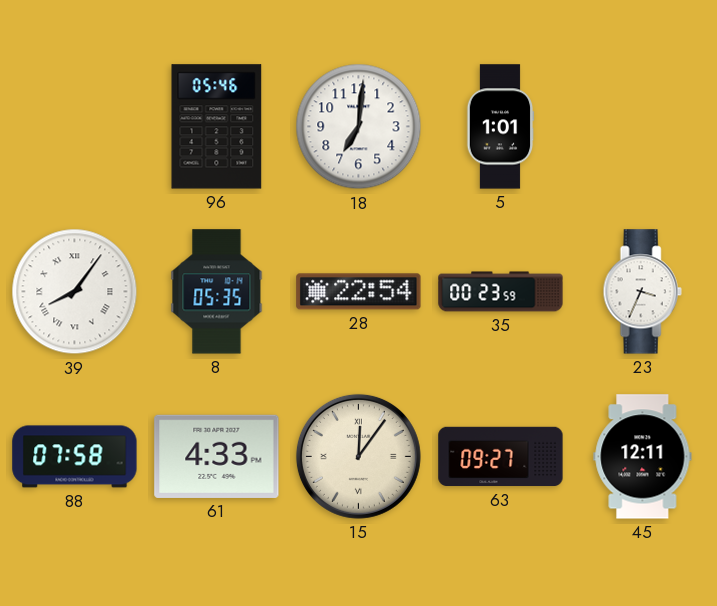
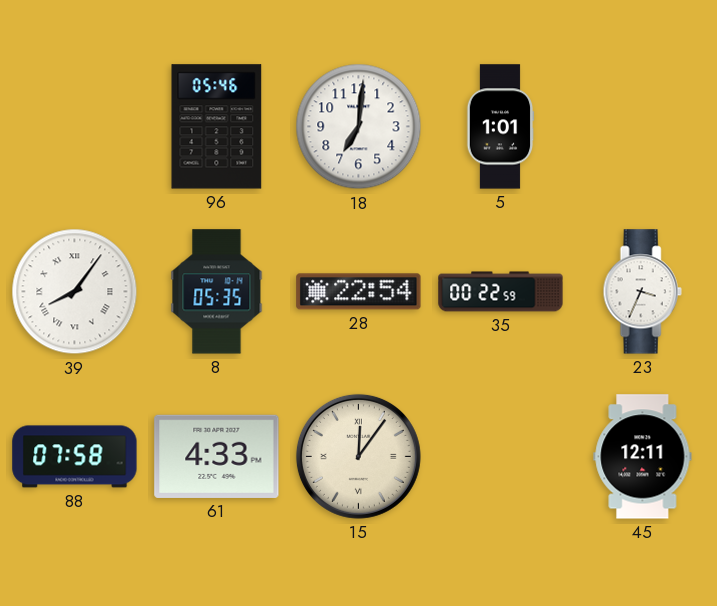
35: 00:23 -> 00:22
63: 09:27 -> none
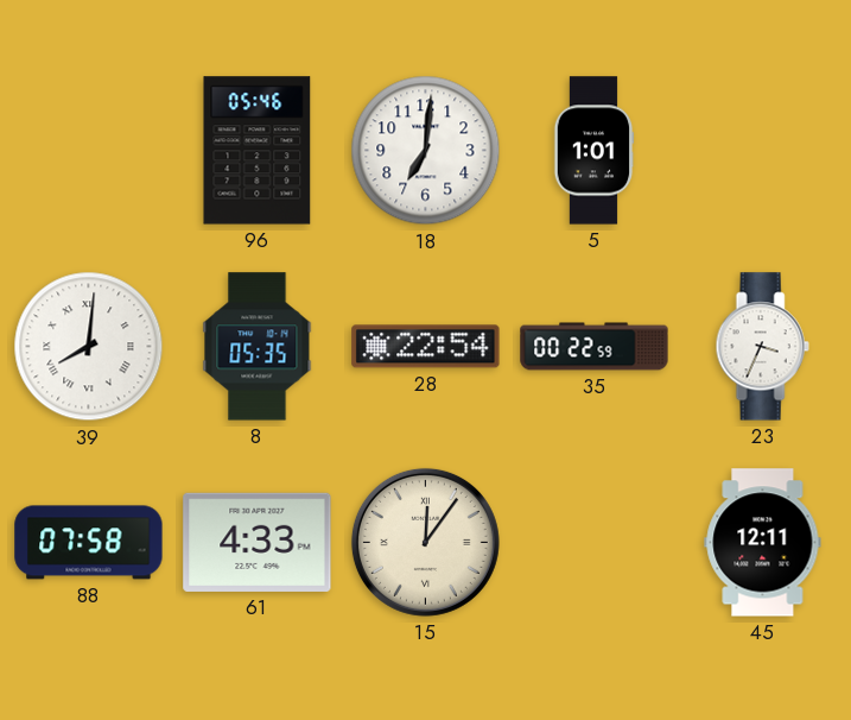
39: 8:06 -> 8:01
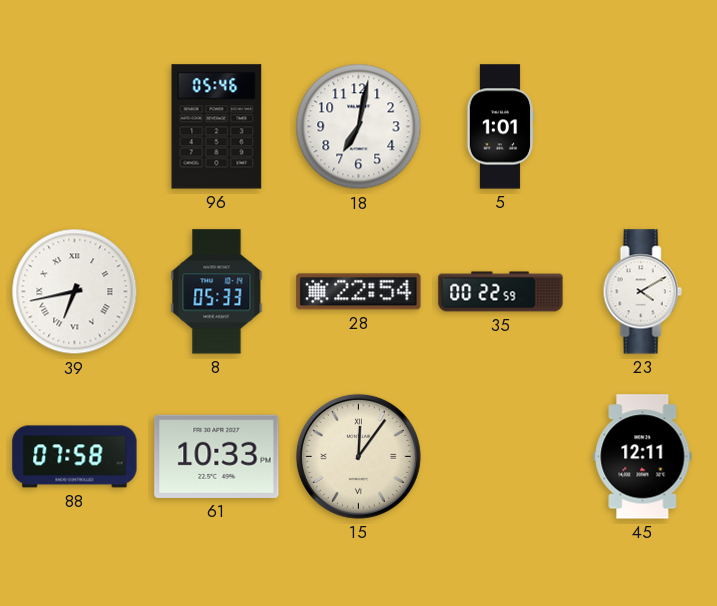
18: 7:01 -> 7:02
39: 8:01 -> 6:43
8: 05:35 -> 05:33
23: 3:34 -> 4:10
61: 4:33 -> 10:33
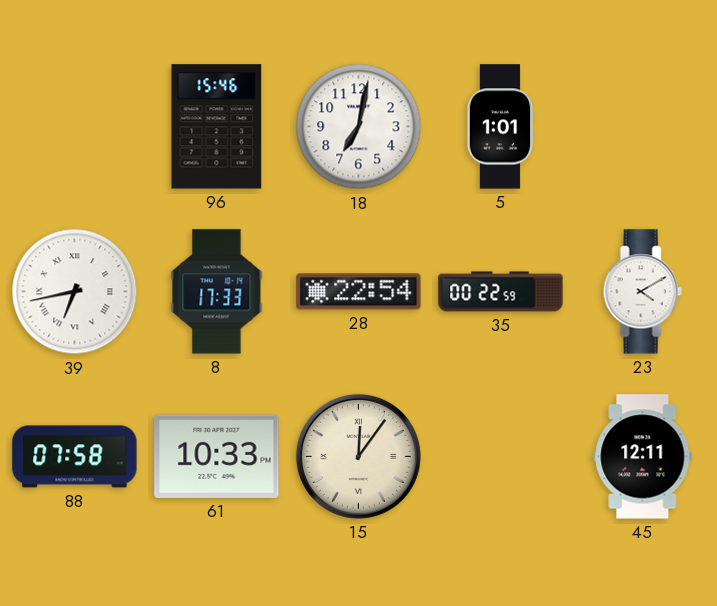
96: 05:46 -> 15:46
8: 05:33 -> 17:33
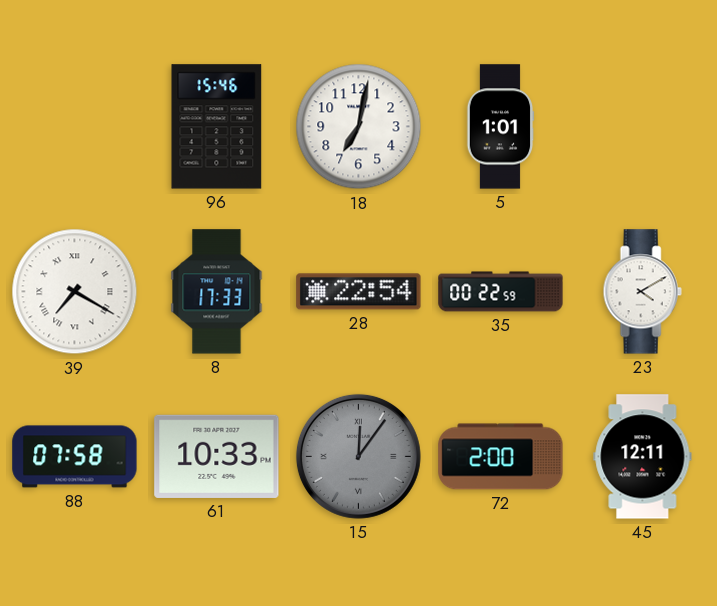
39: 6:43 -> 7:20
15 dial: cream -> grey
72: none -> 2:00
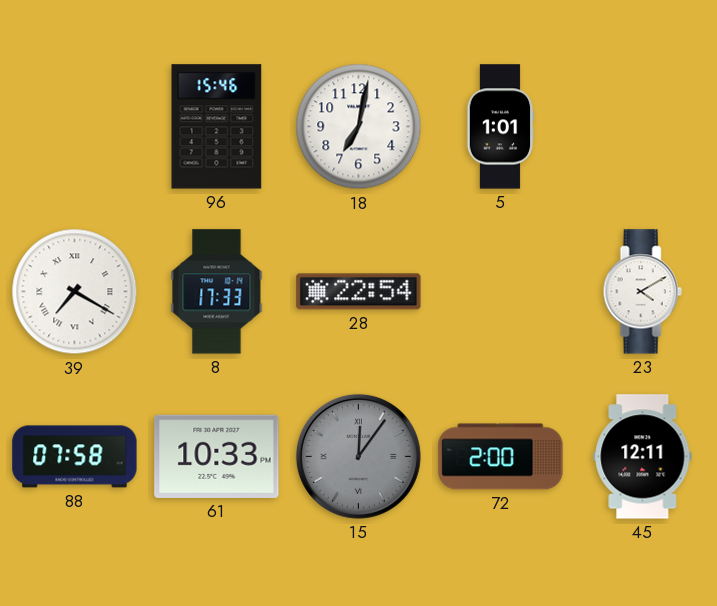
35: 00:22 -> none
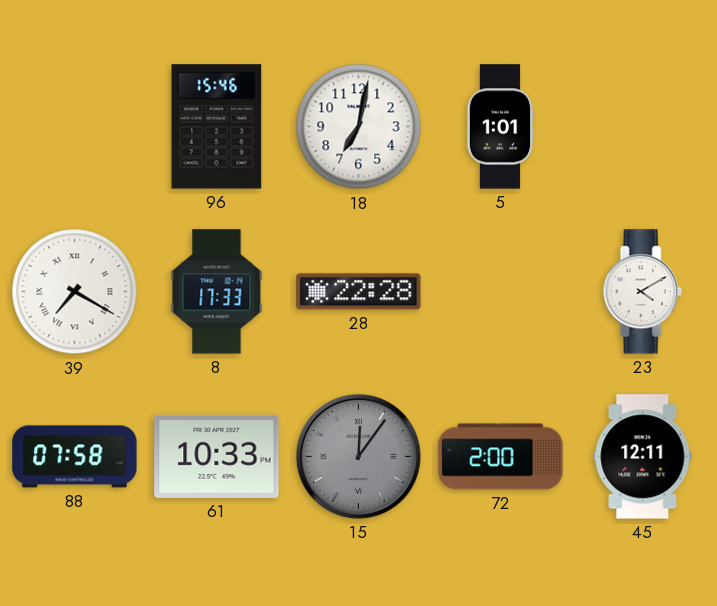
28: 22:54 -> 22:28
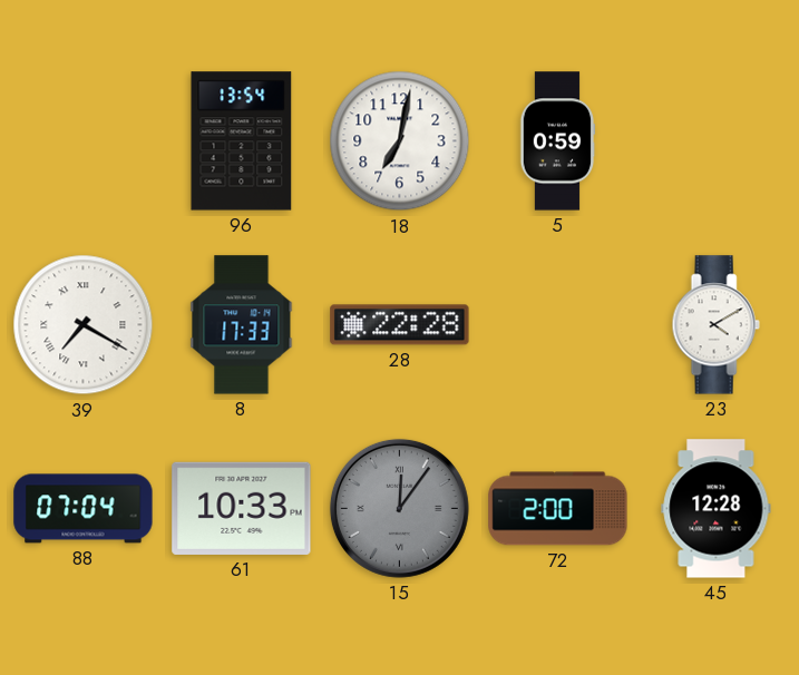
96: 15:46 -> 13:54
5: 1:01 -> 0:59
88: 07:58 -> 07:04
45: 12:11 -> 12:28
